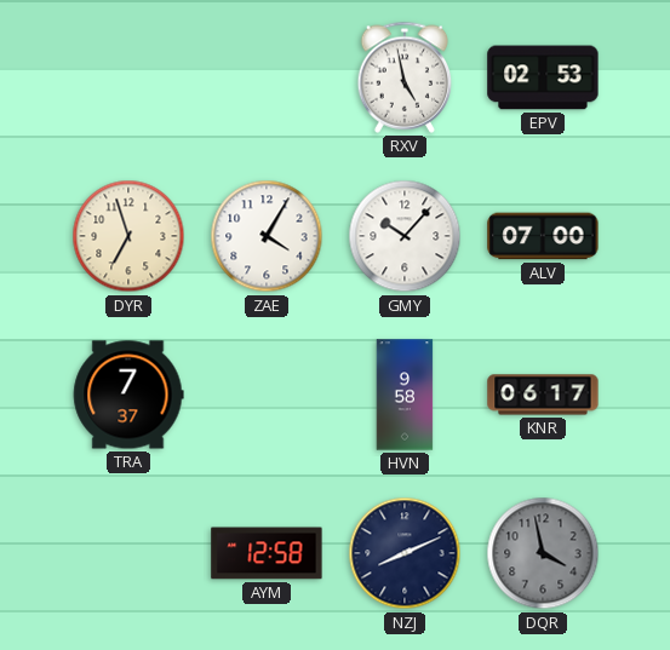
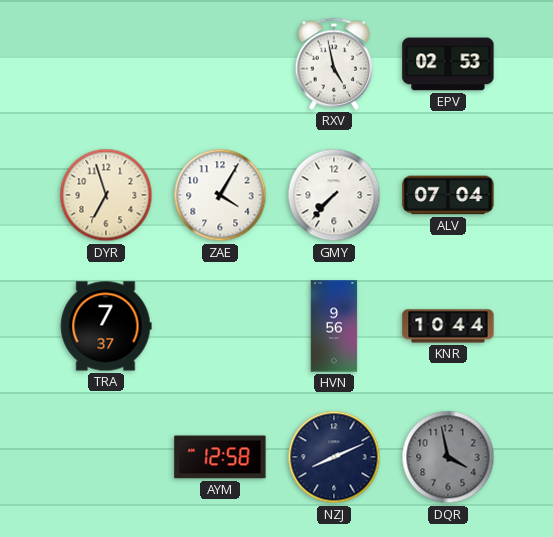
GMY: 10:07 -> 7:37
ALV: 07:00 -> 07:04
HVN: 9:58 -> 9:56
KNR: 06:17 -> 10:44
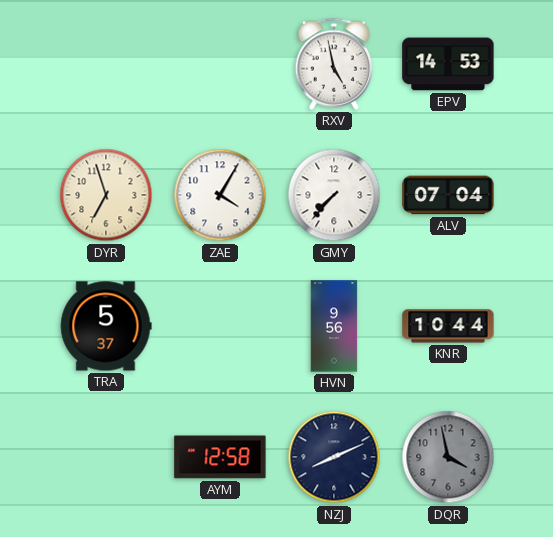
EPV: 02:53 -> 14:53
TRA: 7:37 -> 5:37
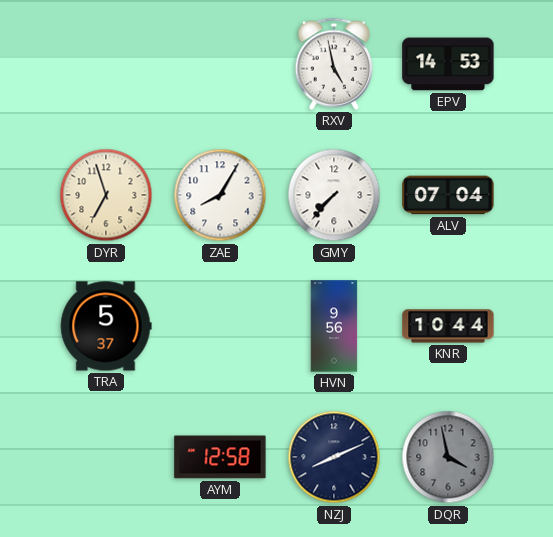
ZAE: 4:05 -> 8:05
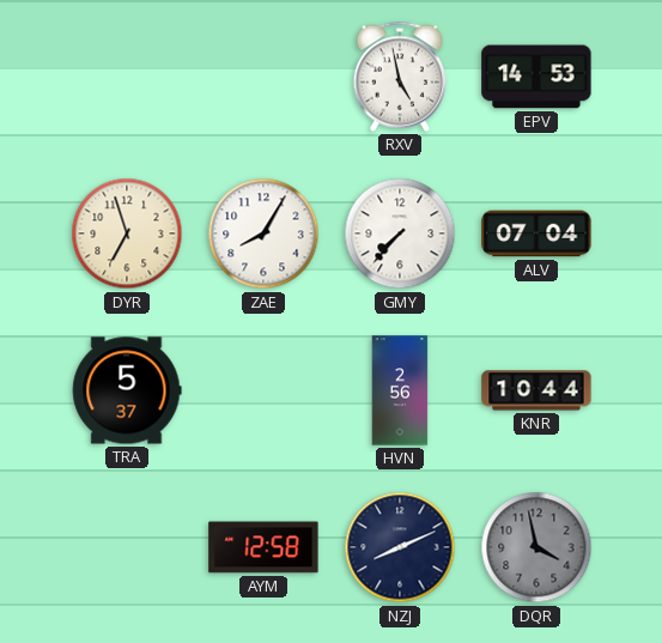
HVN: 9:56 -> 2:56
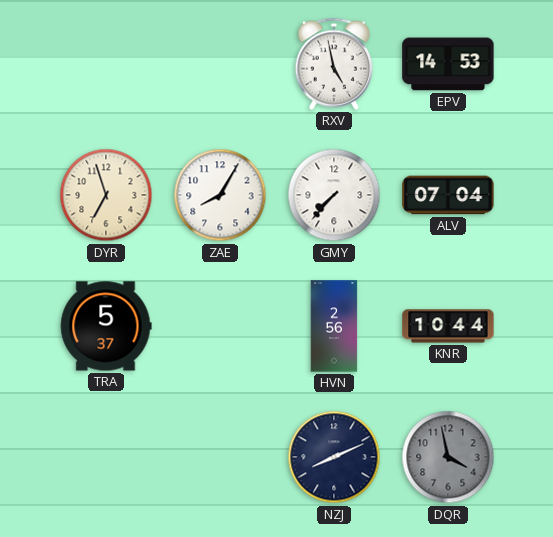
AYM: 12:58 -> none
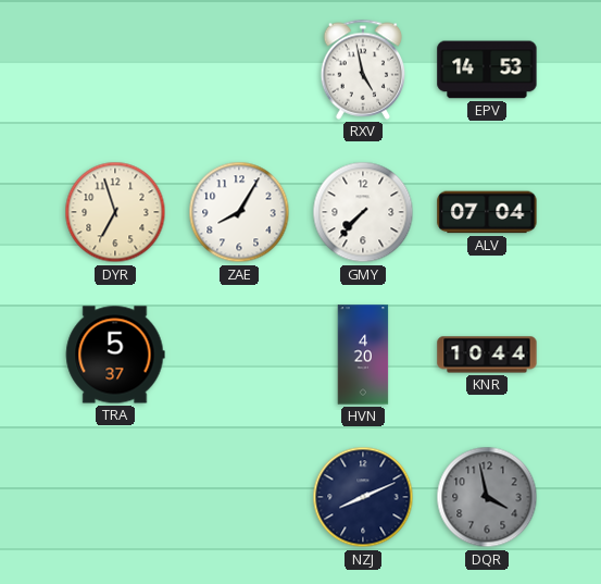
HVN: 2:56 -> 4:20
